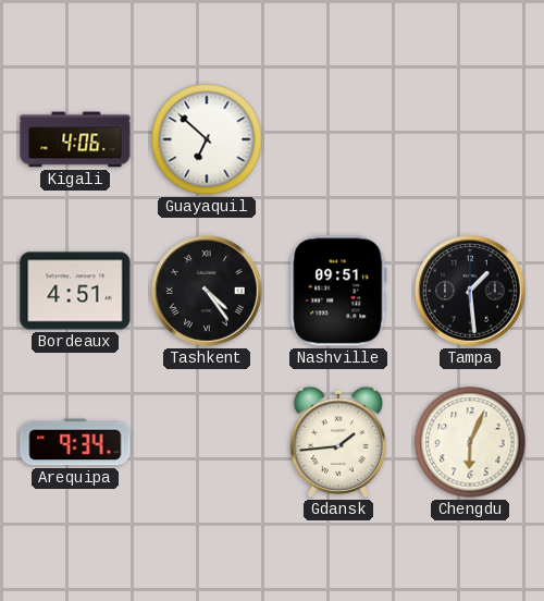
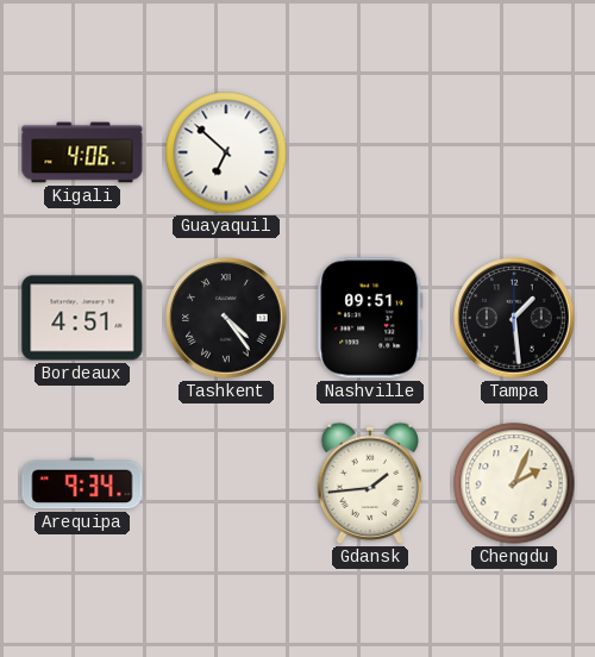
Chengdu: 6:04 -> 2:04
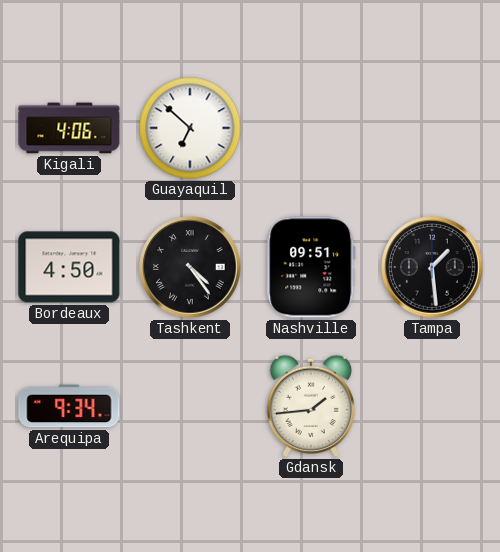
Bordeaux: 4:51 -> 4:50
Chengdu: 2:04 -> none
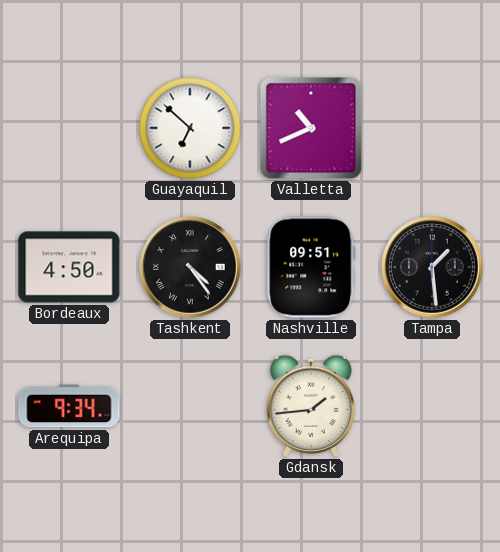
Kigali: 4:06 -> none
Valletta: none -> 10:41
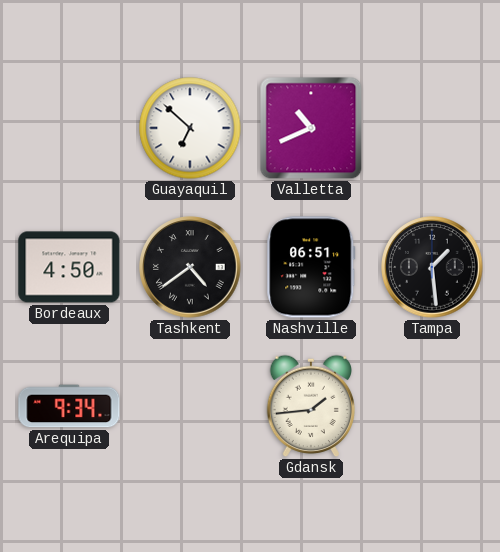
Tashkent: 4:24 -> 4:39
Nashville: 09:51 -> 06:51
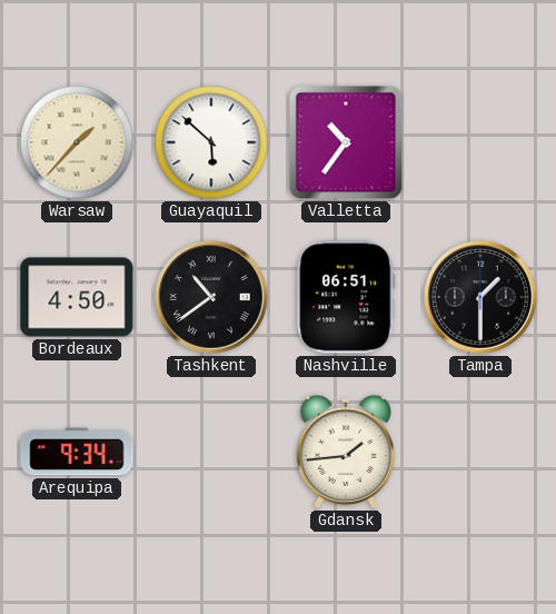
Warsaw: none -> 1:37
Guayaquil: 6:52 -> 5:52
Valletta: 10:41 -> 10:36
Tashkent: 4:39 -> 10:39
Tampa: 1:29 -> 1:30
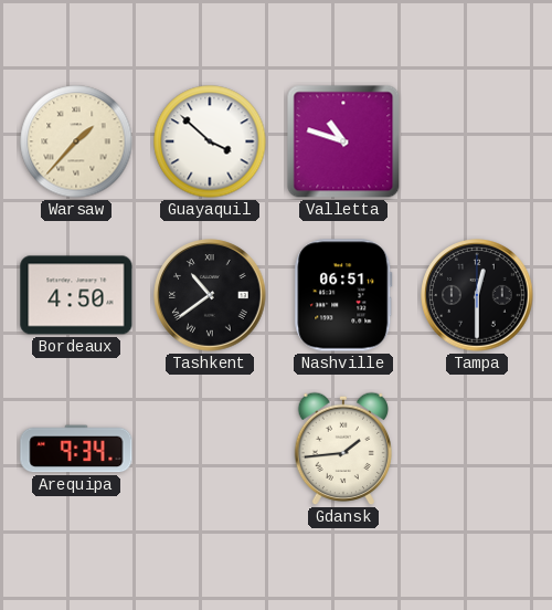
Guayaquil: 5:52 -> 3:52
Valletta: 10:36 -> 10:48
Tampa: 1:30 -> 12:30
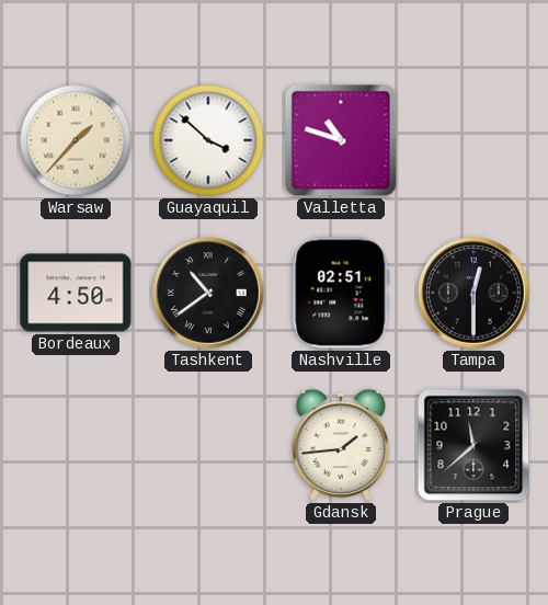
Nashville: 06:51 -> 02:51
Arequipa: 9:34 -> none
Prague: none -> 11:38
